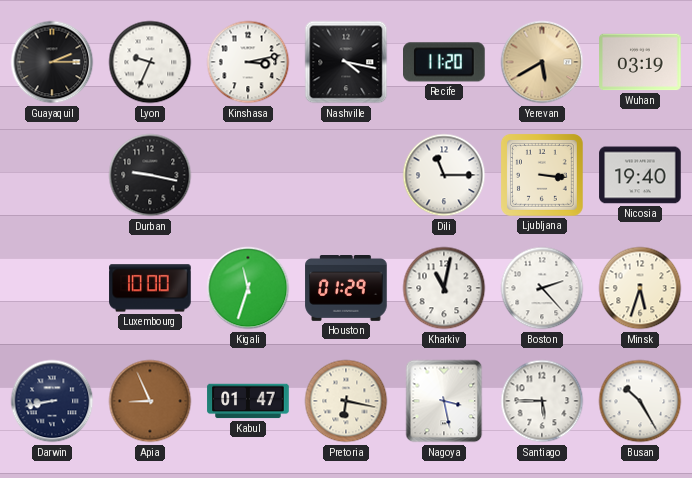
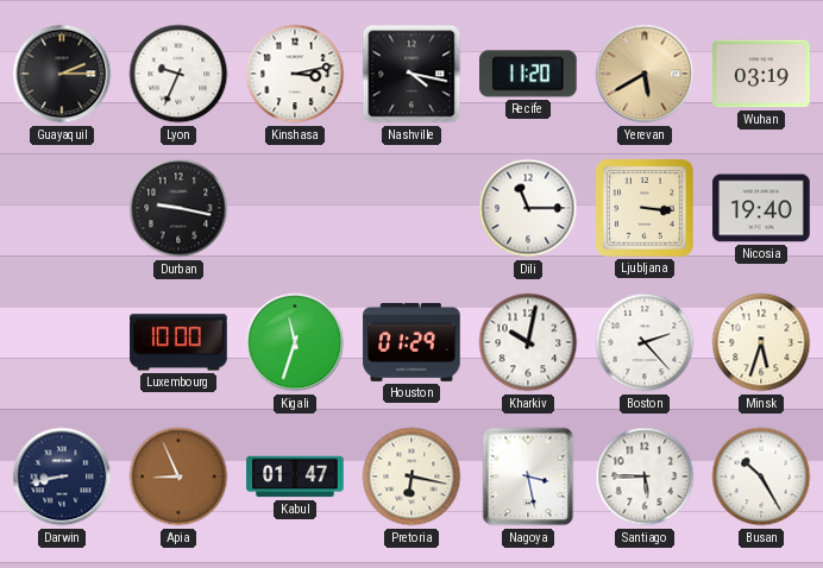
Kharkiv: 11:02 -> 10:02
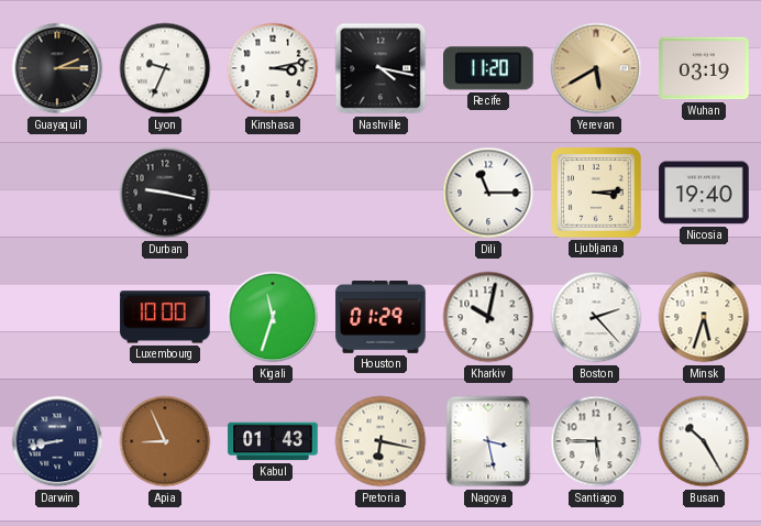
Ljubljana: 3:16 -> 3:14
Kabul: 01:47 -> 01:43
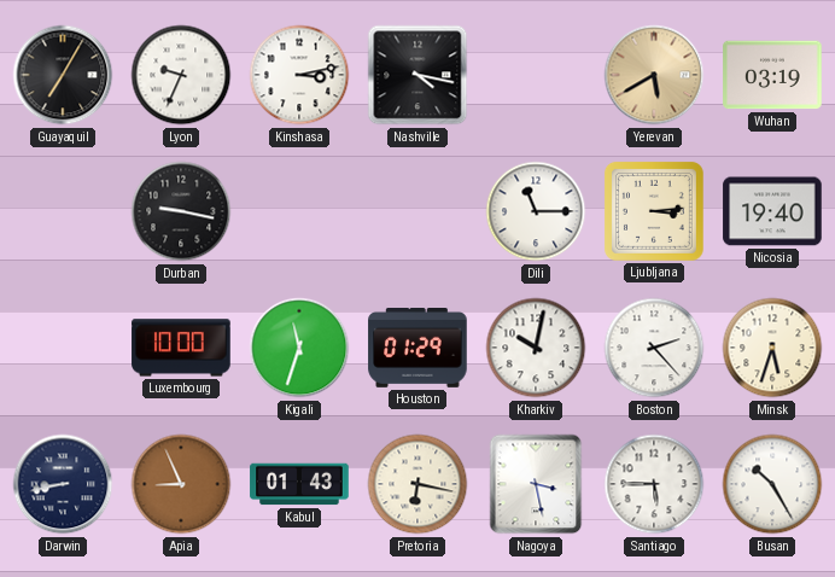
Guayaquil: 2:15 -> 7:05
Recife: 11:20 -> none
